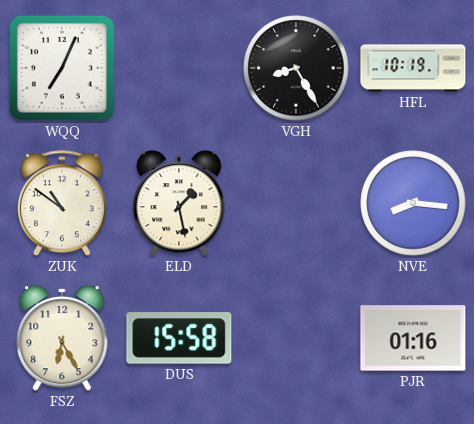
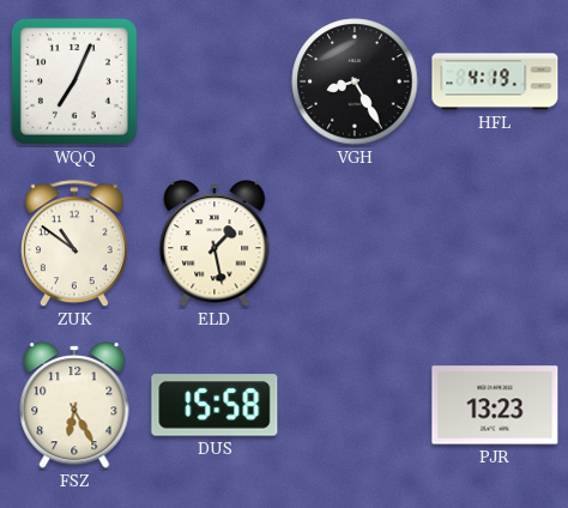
HFL: 10:19 -> 4:19
NVE: 8:16 -> none
PJR: 01:16 -> 13:23
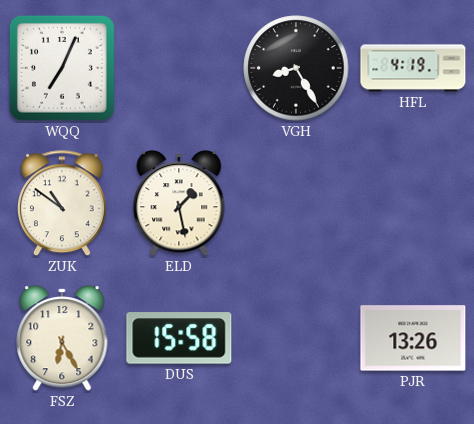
PJR: 13:23 -> 13:26
